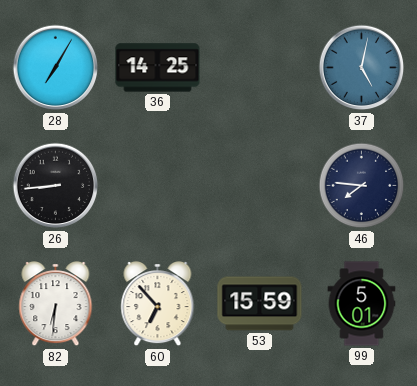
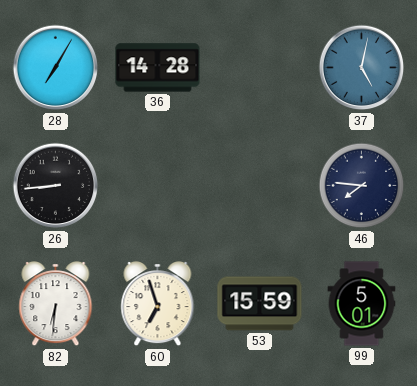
36: 14:25 -> 14:28
60: 6:53 -> 6:57
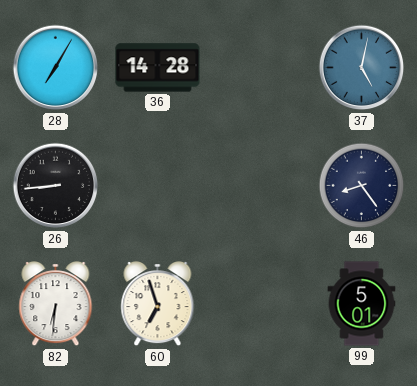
46: 7:46 -> 8:24
53: 15:59 -> none
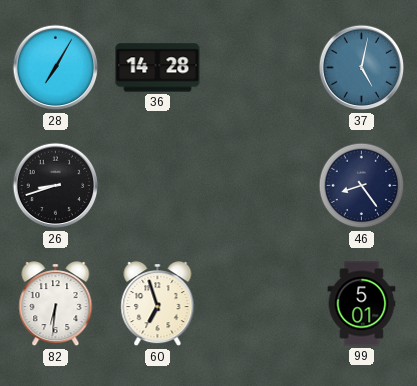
26: 8:44 -> 8:42
